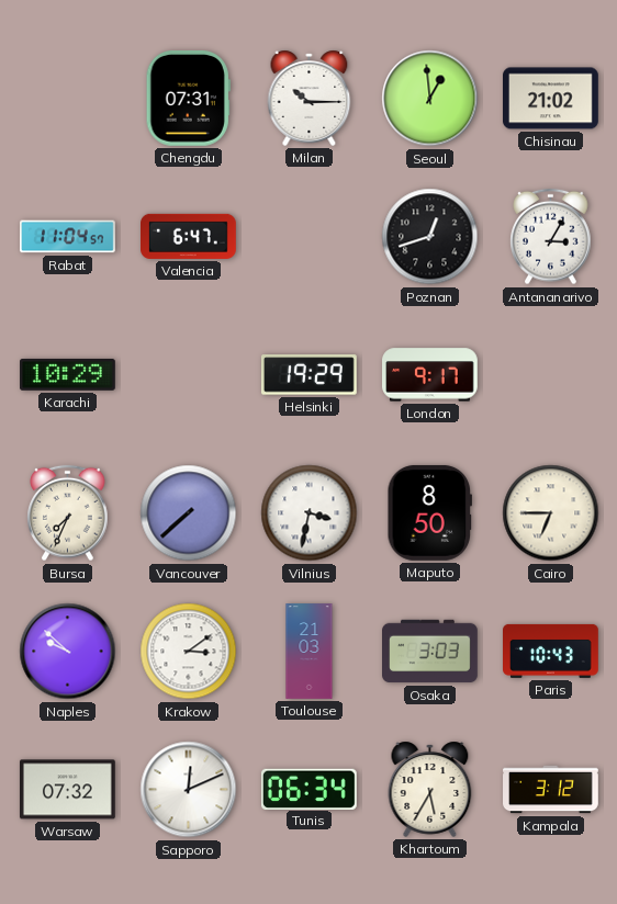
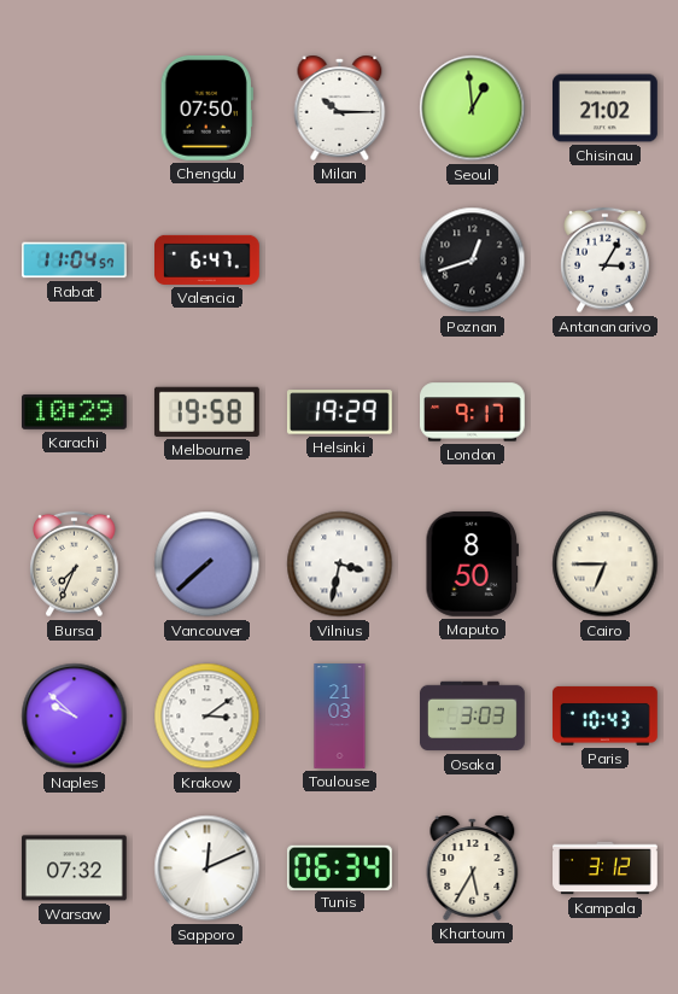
Chengdu: 07:31 -> 07:50
Melbourne: none -> 19:58
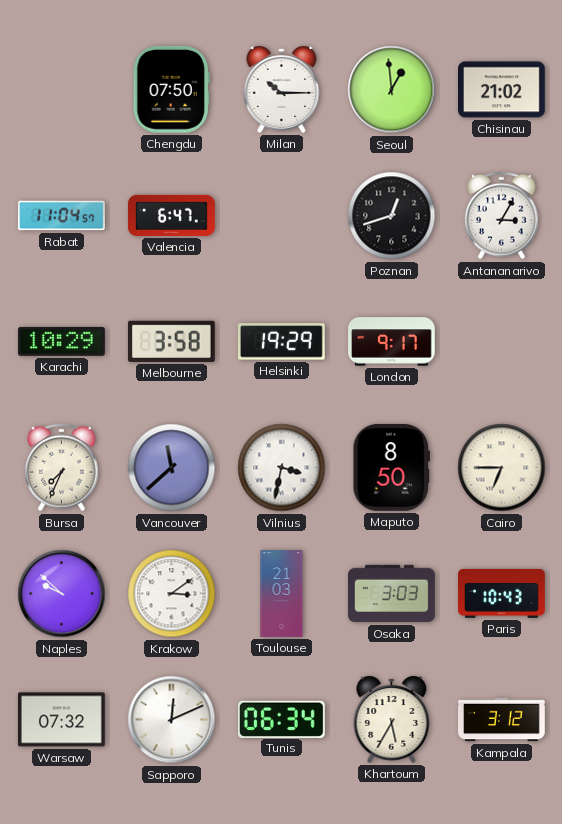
Melbourne: 19:58 -> 3:58
Vancouver: 7:38 -> 11:38
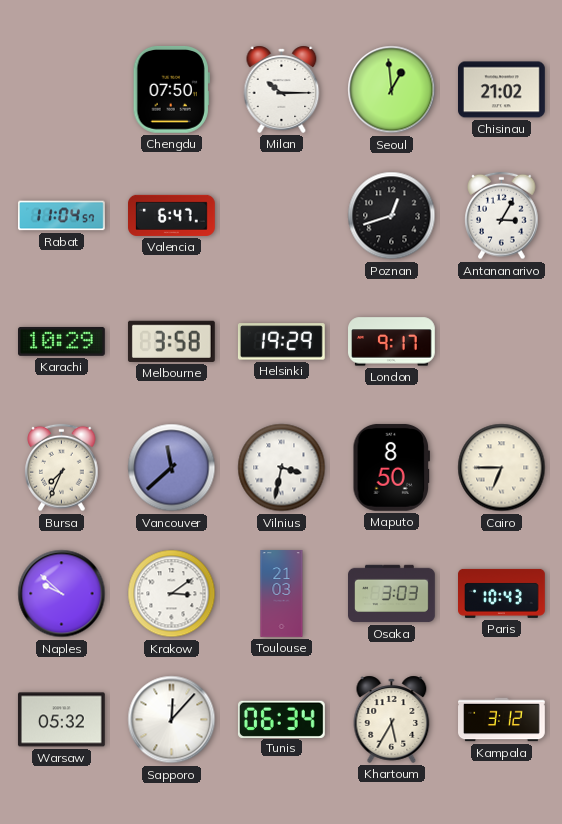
Warsaw: 07:32 -> 05:32
Sapporo: 12:11 -> 12:07
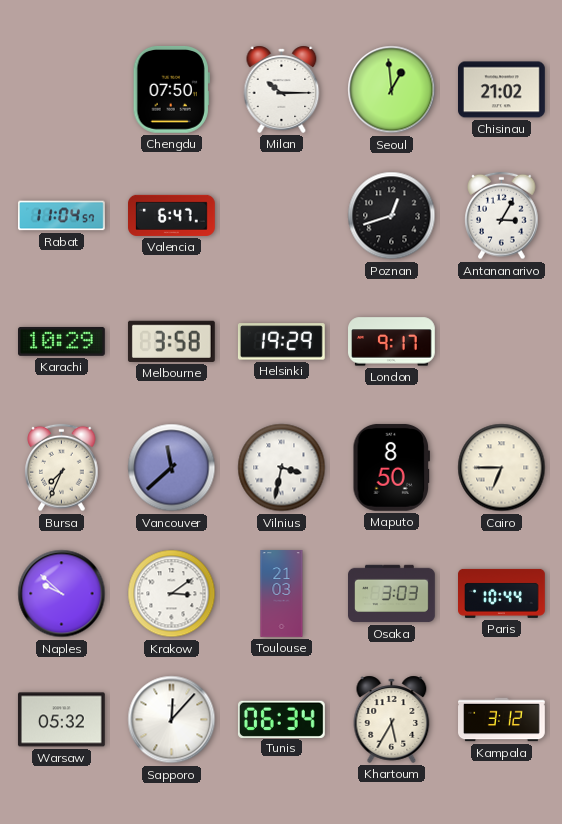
Paris: 10:43 -> 10:44
